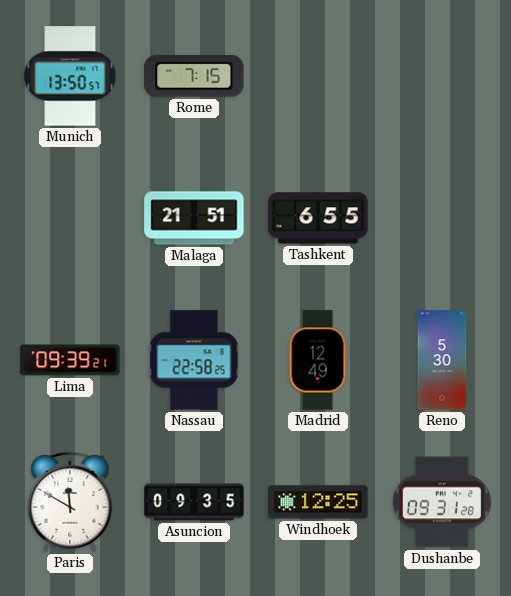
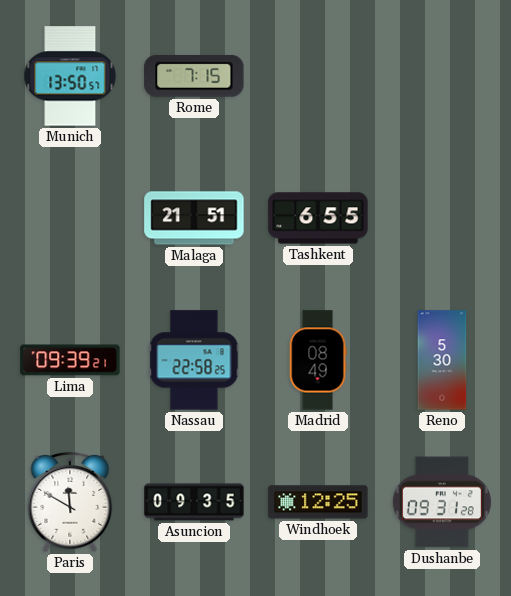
Madrid: 12:49 -> 08:49
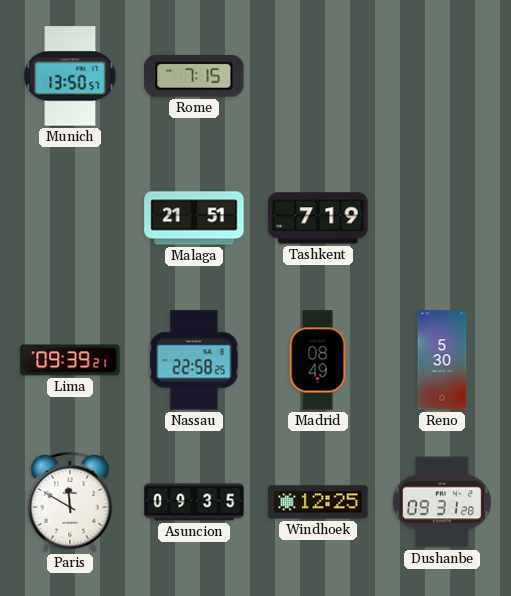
Tashkent: 6:55 -> 7:19
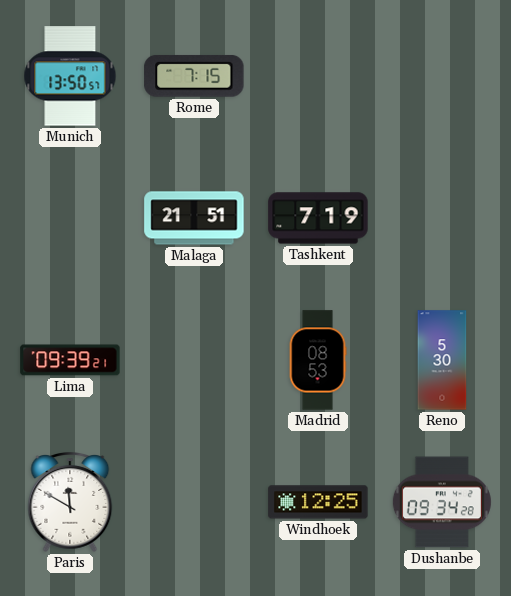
Nassau: 22:58 -> none
Madrid: 08:49 -> 08:53
Asuncion: 09:35 -> none
Dushanbe: 09:31 -> 09:34
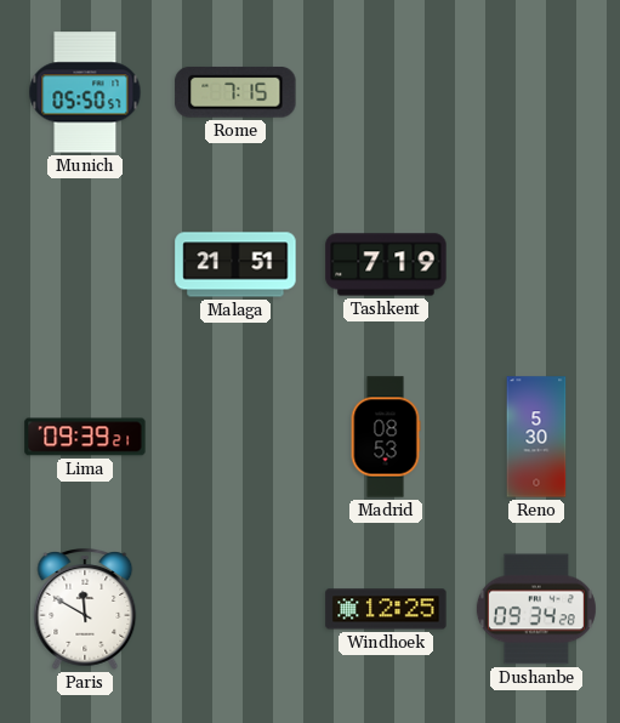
Munich: 13:50 -> 05:50
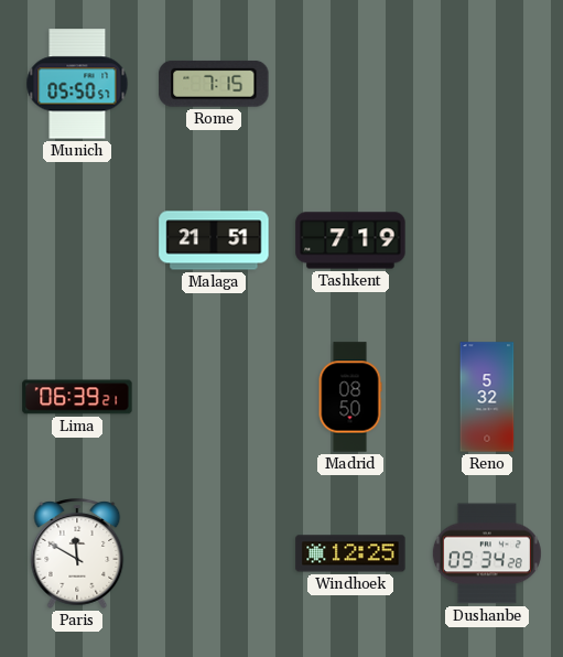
Lima: 09:39 -> 06:39
Madrid: 08:53 -> 08:50
Reno: 5:30 -> 5:32
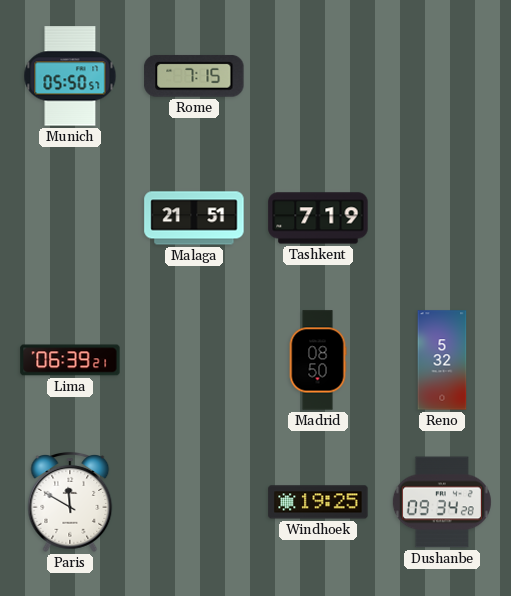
Windhoek: 12:25 -> 19:25
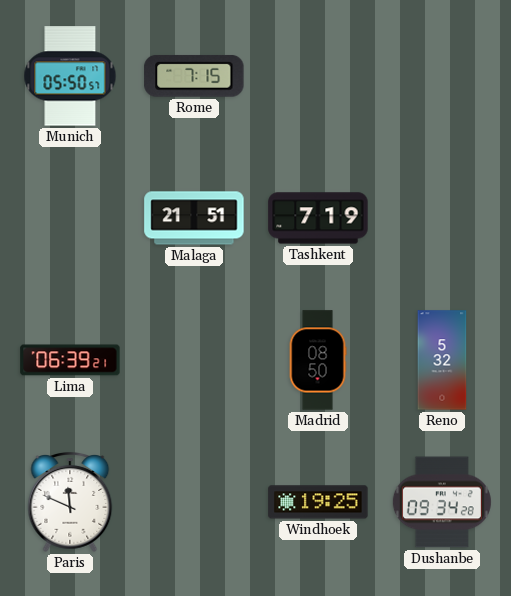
Paris: 11:50 -> 11:49
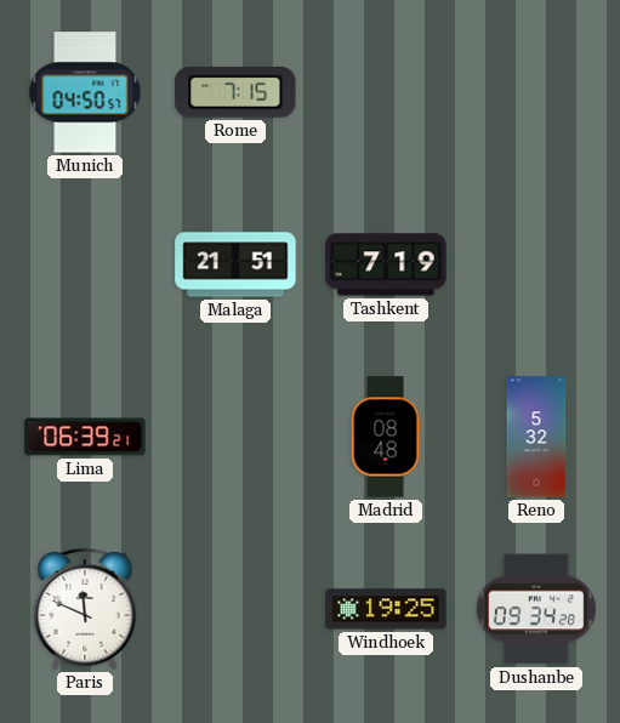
Munich: 05:50 -> 04:50
Madrid: 08:50 -> 08:48
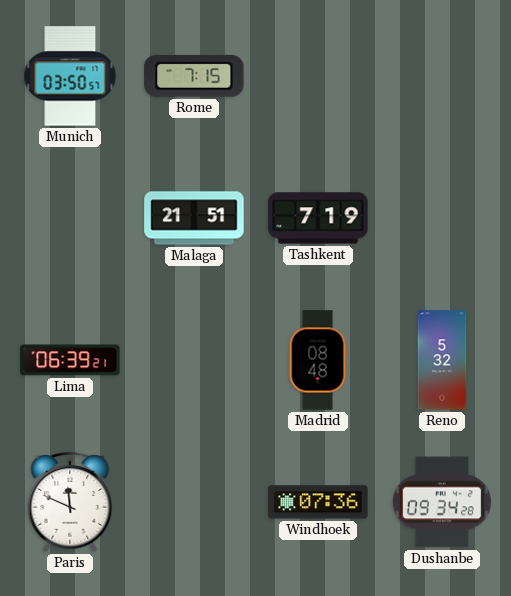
Munich: 04:50 -> 03:50
Windhoek: 19:25 -> 07:36
